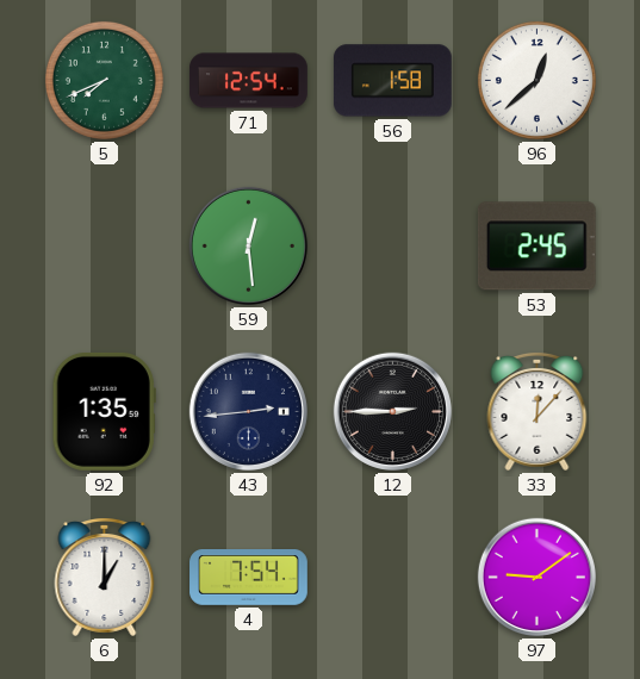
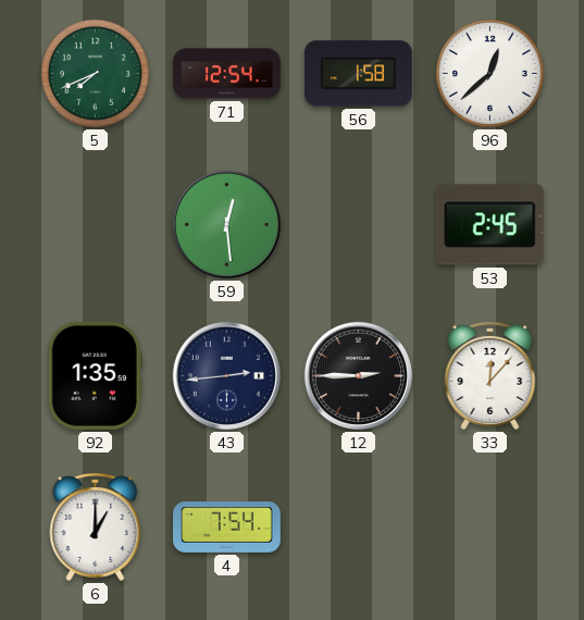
97: 9:09 -> none
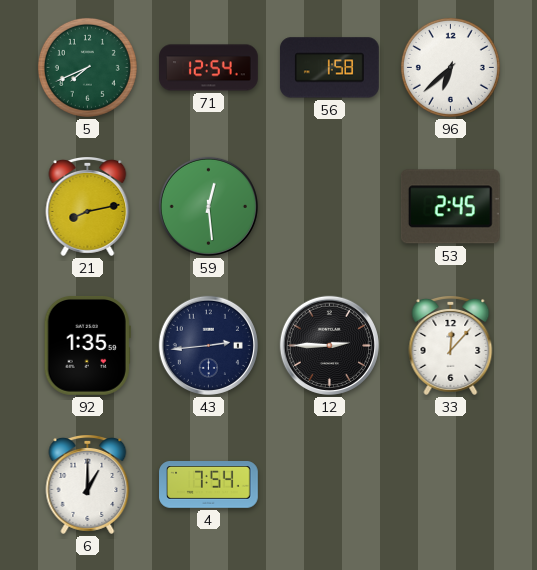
96: 12:38 -> 6:38
21: none -> 8:13
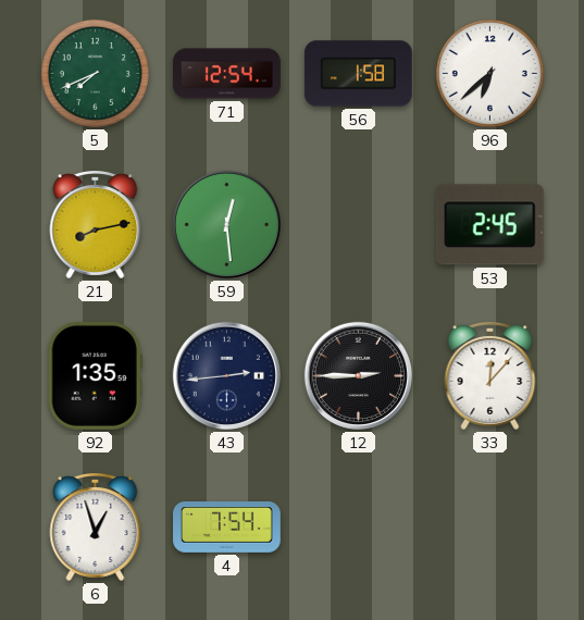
6: 1:00 -> 12:57
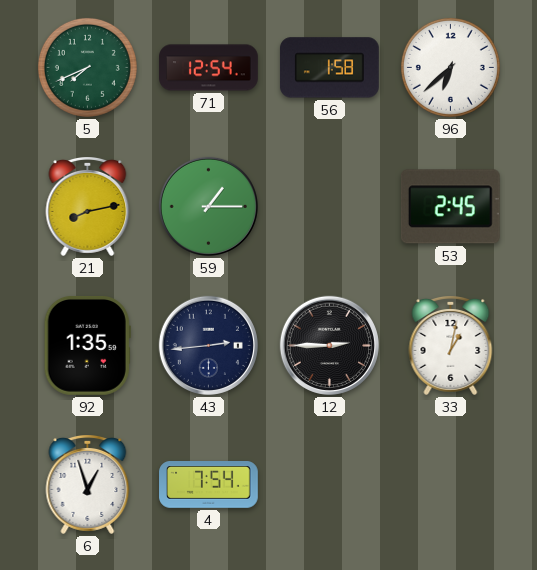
59: 12:29 -> 1:15
33: 12:07 -> 1:02
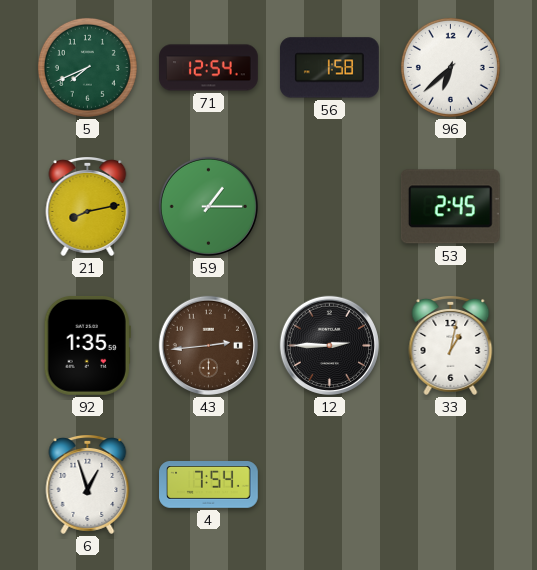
43 dial: navy -> brown
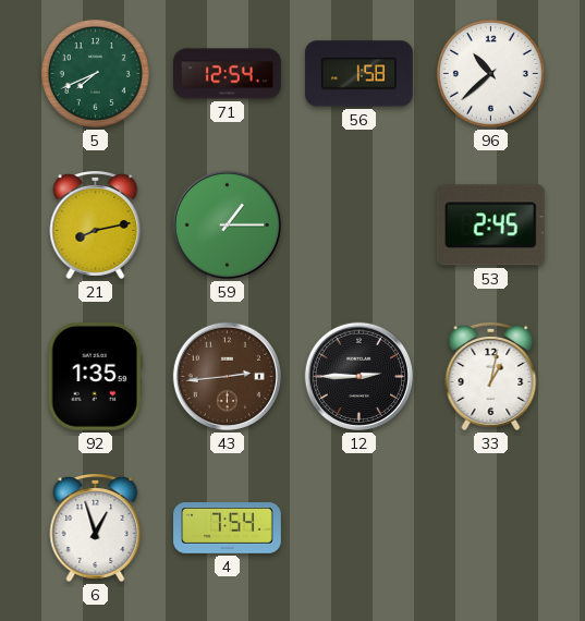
96: 6:38 -> 10:38
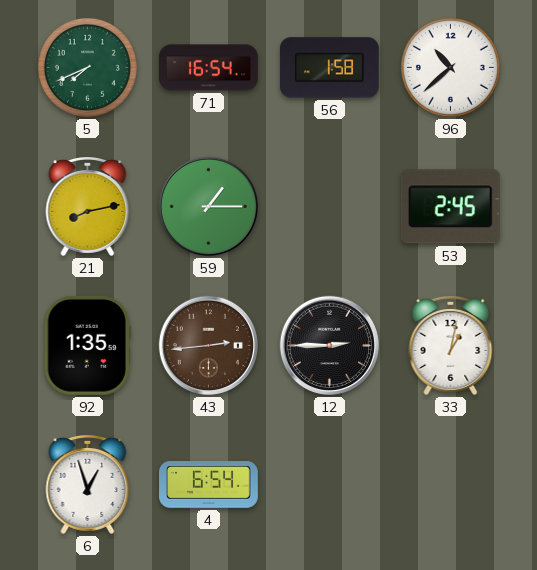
71: 12:54 -> 16:54
4: 7:54 -> 6:54
